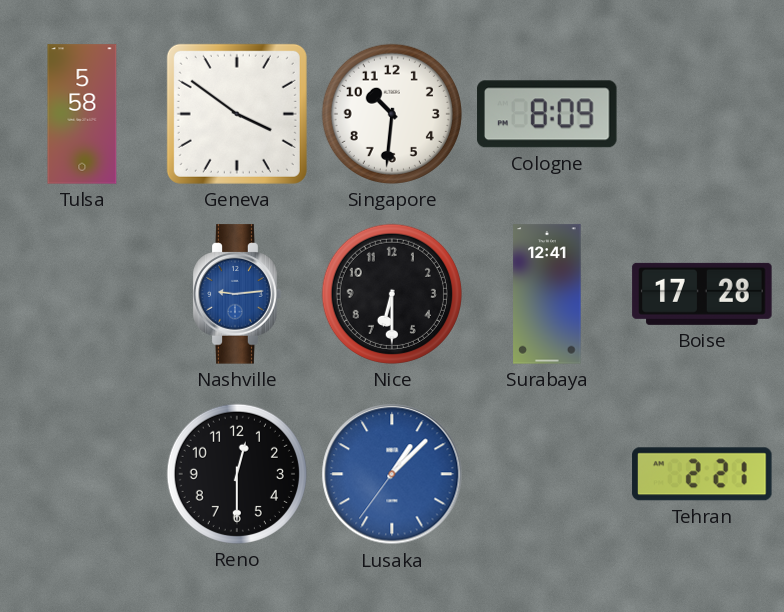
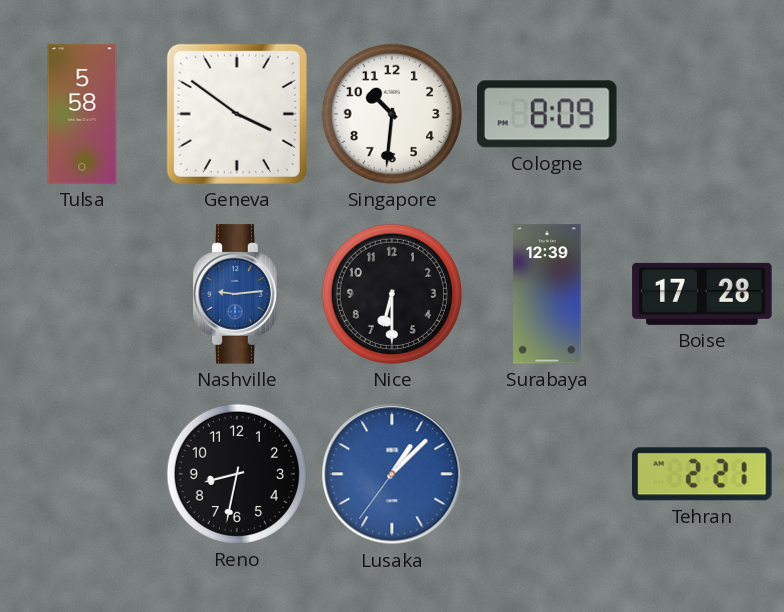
Surabaya: 12:41 -> 12:39
Reno: 12:30 -> 8:32
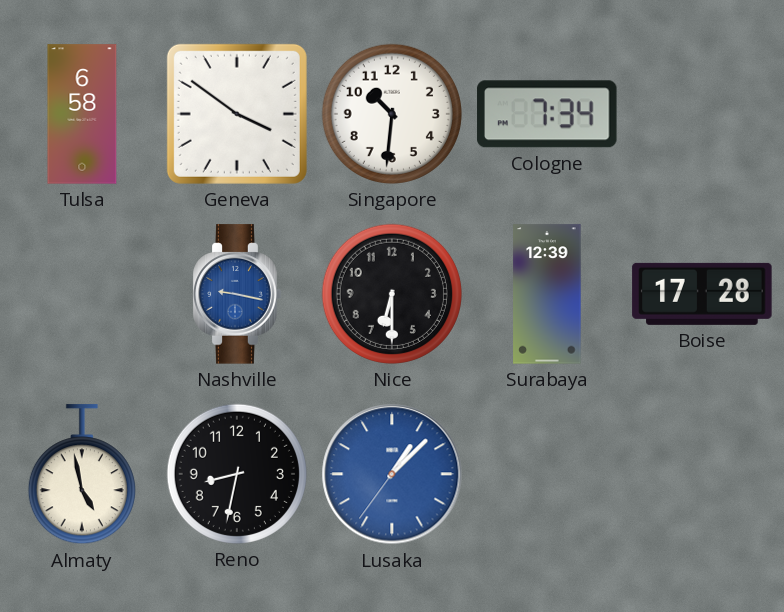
Tulsa: 5:58 -> 6:58
Cologne: 8:09 -> 7:34
Nashville: 9:14 -> 9:17
Almaty: none -> 4:58
Tehran: 2:21 -> none
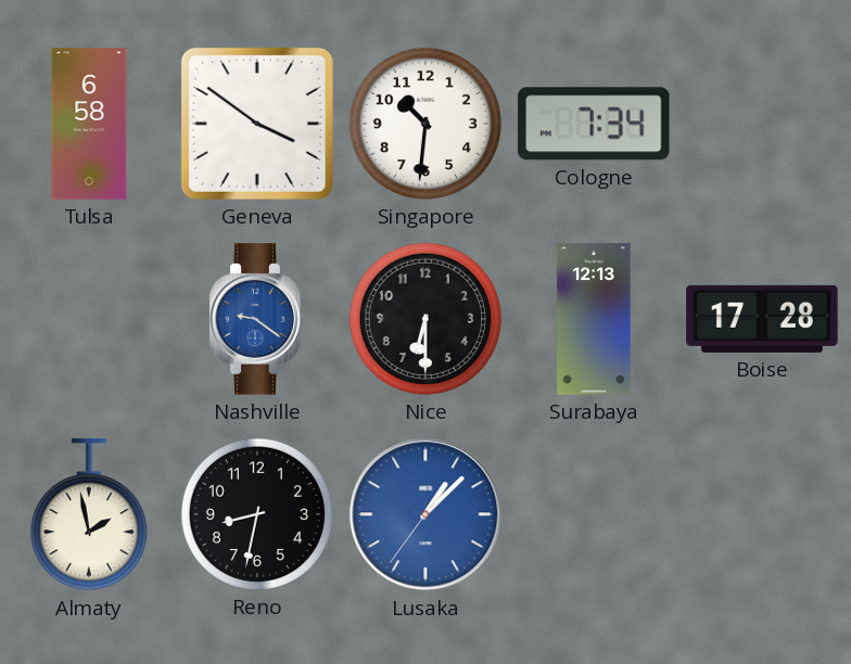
Nashville: 9:17 -> 9:21
Surabaya: 12:39 -> 12:13
Almaty: 4:58 -> 1:58
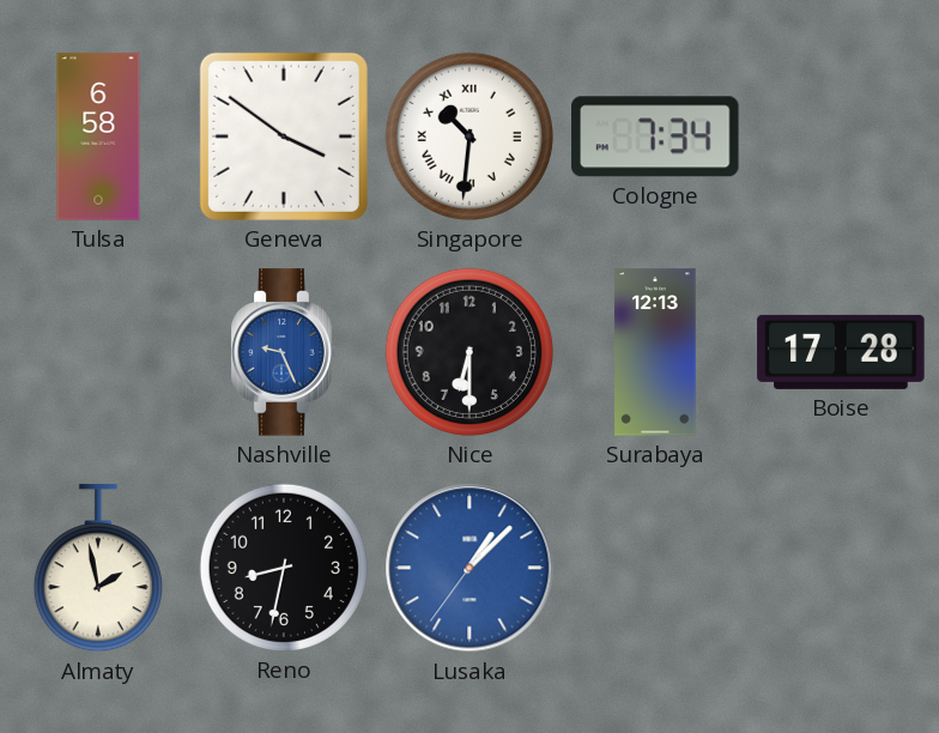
Singapore numerals: Arabic -> Roman
Nashville: 9:21 -> 9:26
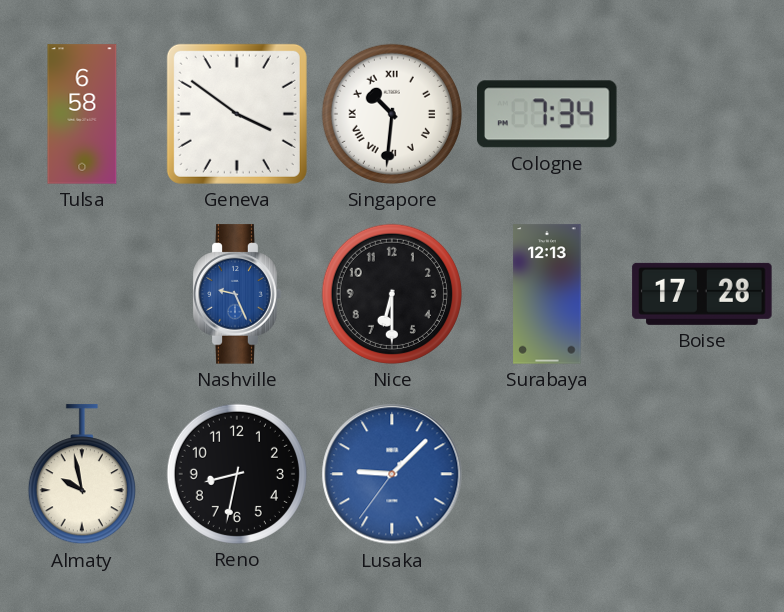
Almaty: 1:58 -> 9:58
Lusaka: 1:07 -> 9:07
